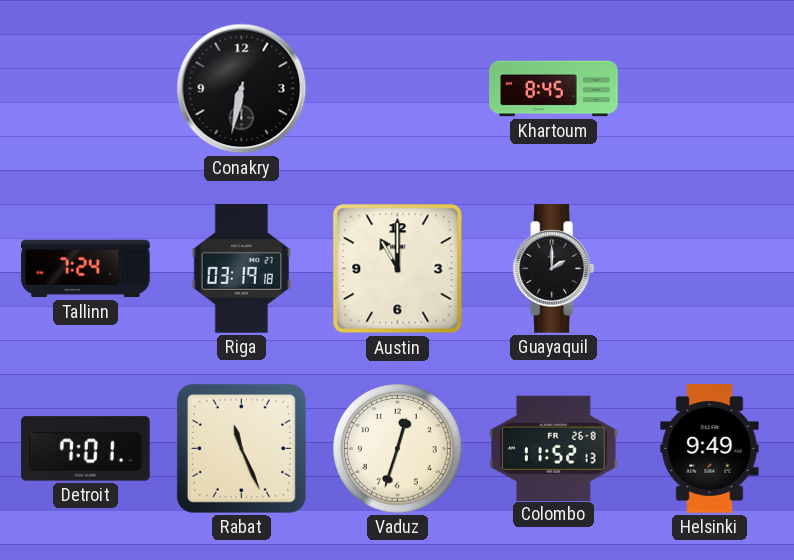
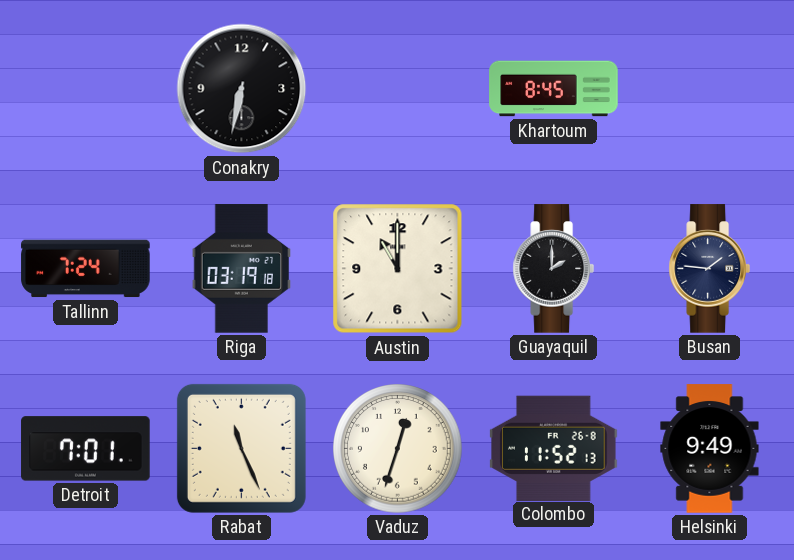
Busan: none -> 1:46
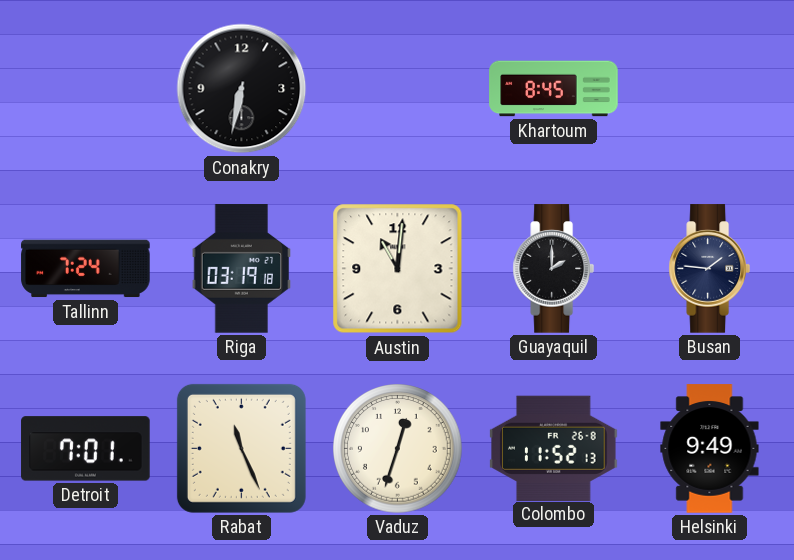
Austin: 11:00 -> 11:01
